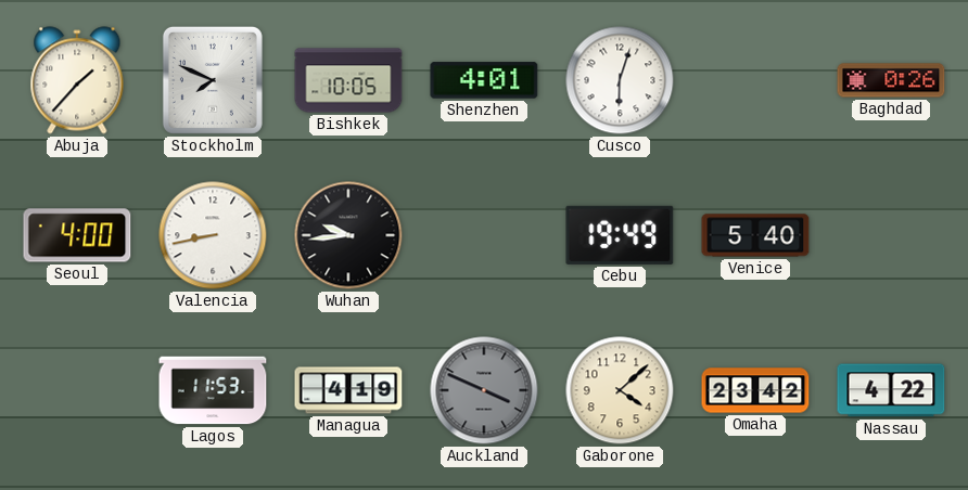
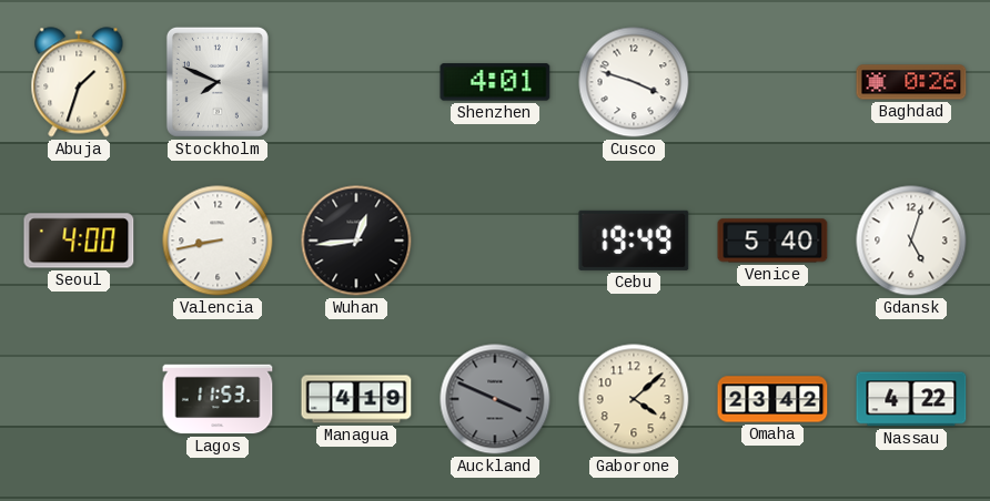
Abuja: 1:37 -> 1:33
Bishkek: 10:05 -> none
Cusco: 6:03 -> 3:48
Wuhan: 9:44 -> 12:44
Gdansk: none -> 5:03
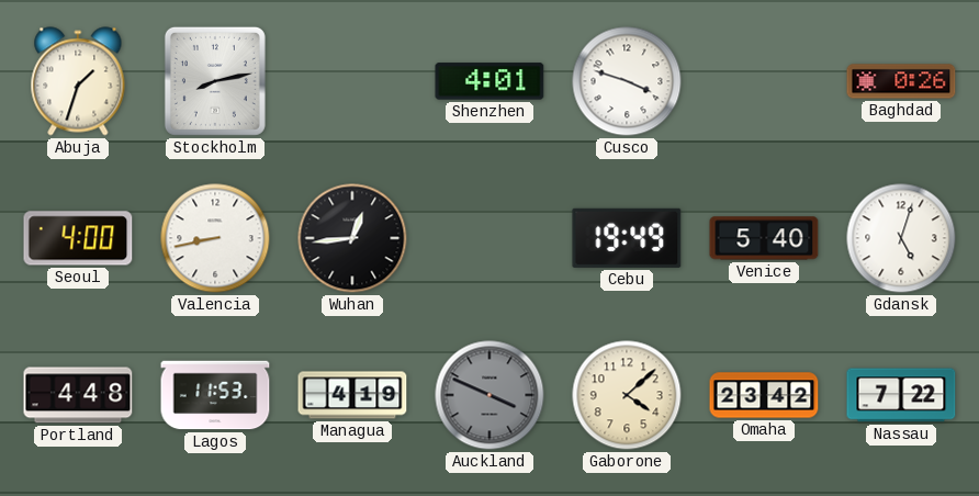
Stockholm: 7:49 -> 8:13
Portland: none -> 4:48
Nassau: 4:22 -> 7:22
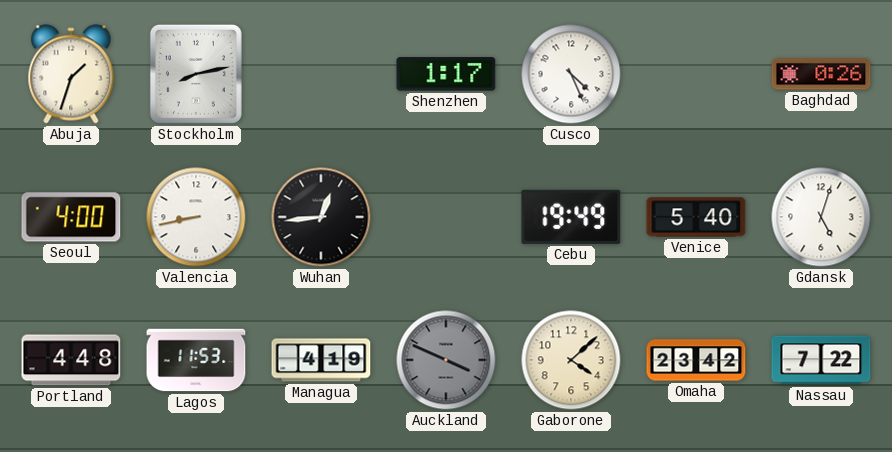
Shenzhen: 4:01 -> 1:17
Cusco: 3:48 -> 4:26
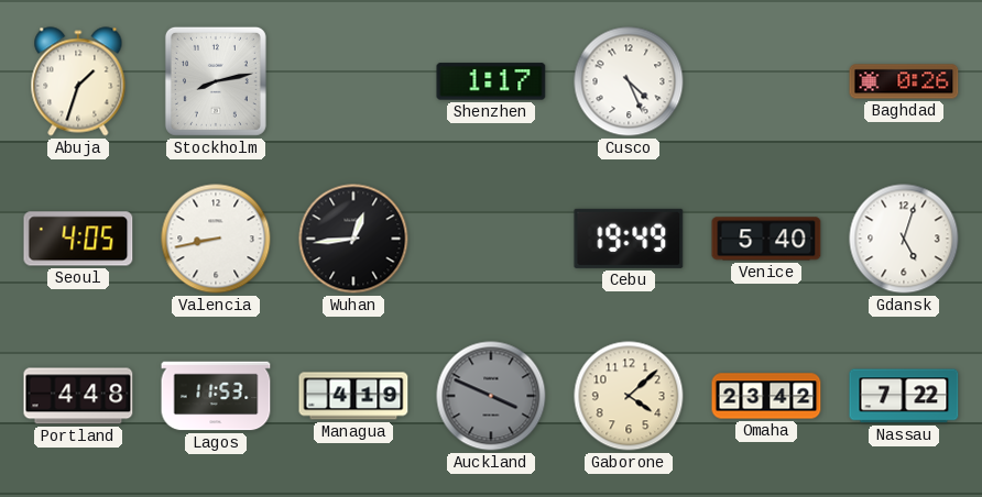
Seoul: 4:00 -> 4:05
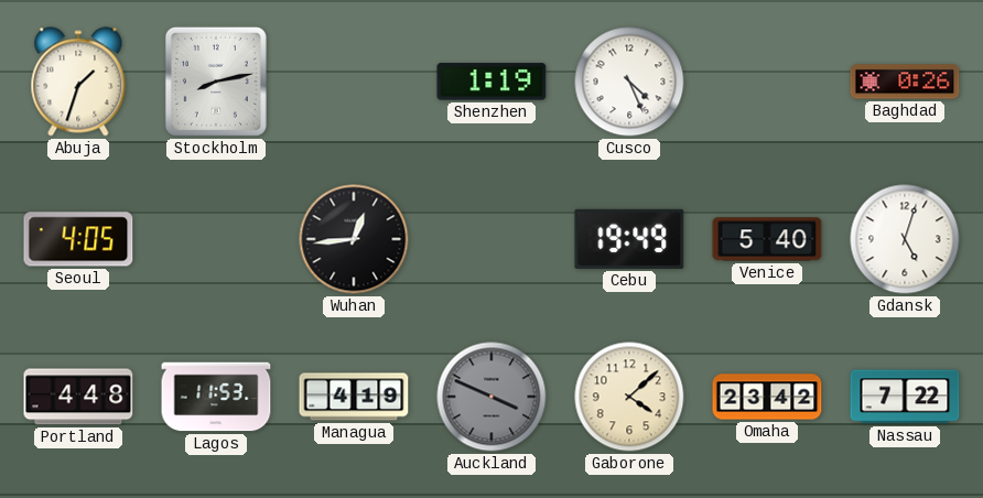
Shenzhen: 1:17 -> 1:19
Valencia: 8:43 -> none
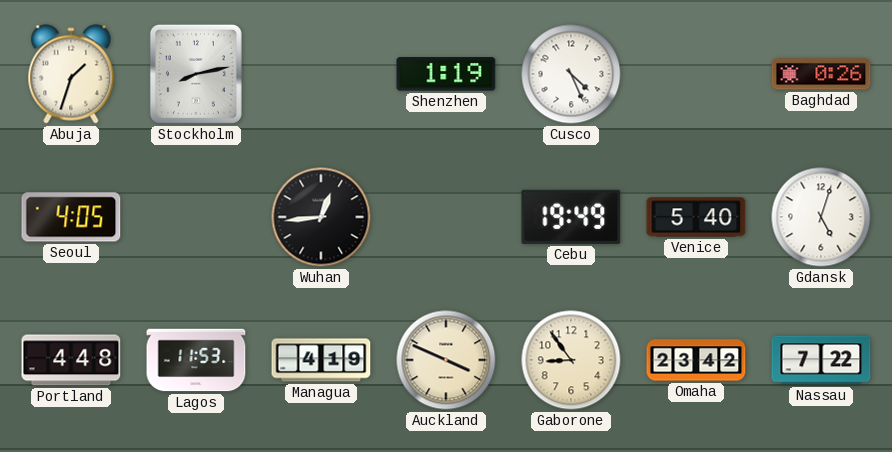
Auckland dial: grey -> cream
Gaborone: 4:08 -> 8:54
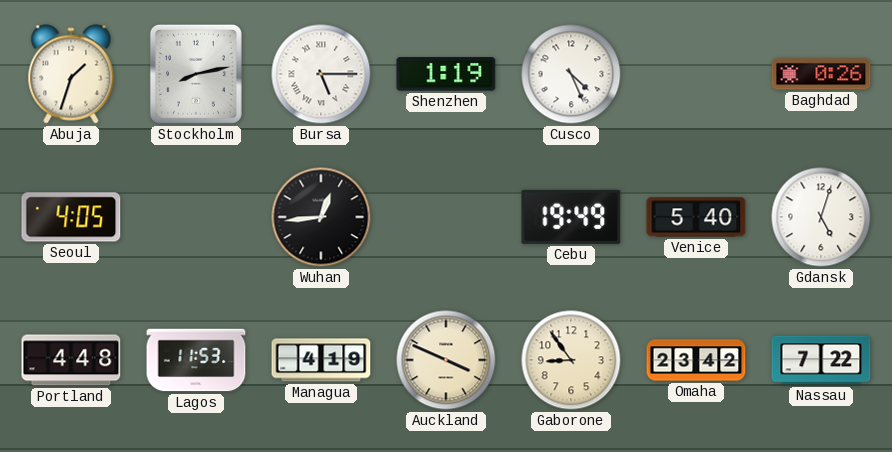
Bursa: none -> 5:15
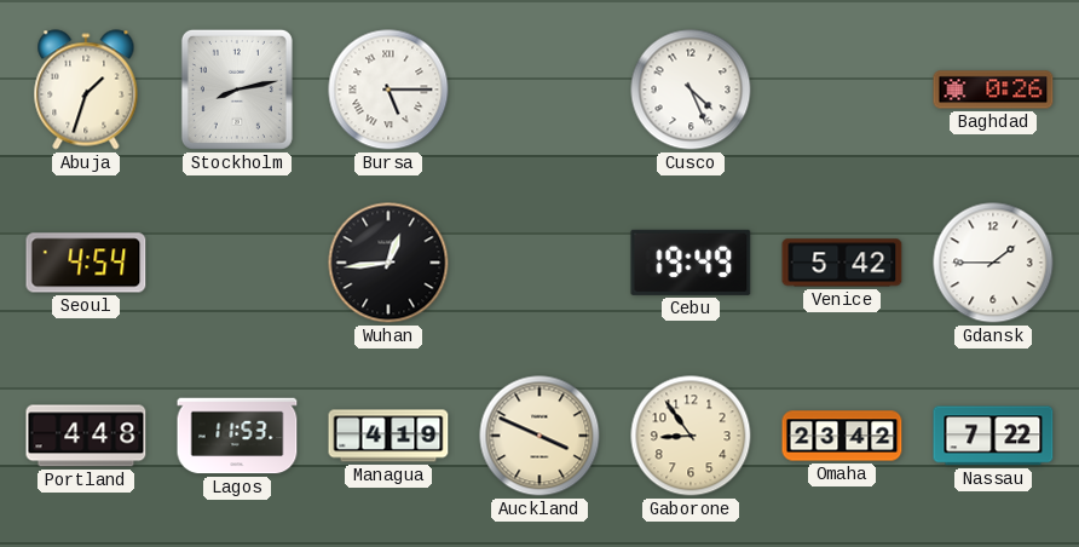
Shenzhen: 1:19 -> none
Seoul: 4:05 -> 4:54
Venice: 5:40 -> 5:42
Gdansk: 5:03 -> 1:45
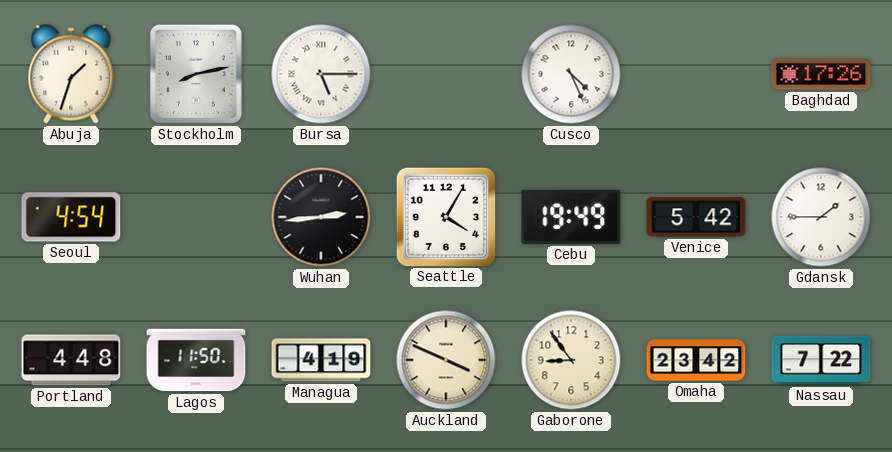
Baghdad: 0:26 -> 17:26
Wuhan: 12:44 -> 2:44
Seattle: none -> 4:05
Lagos: 11:53 -> 11:50
